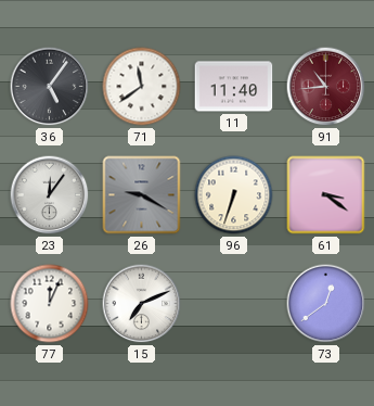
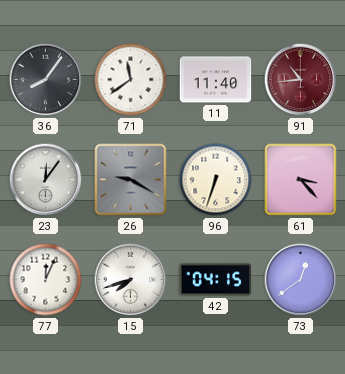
36: 5:06 -> 8:06
61: 3:21 -> 3:23
15: 7:11 -> 7:42
42: none -> 04:15
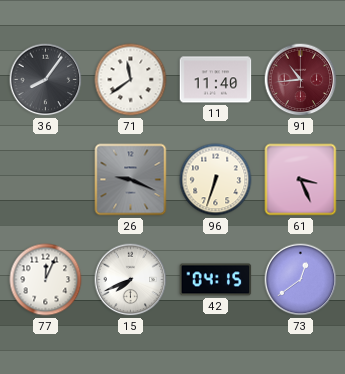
23: 12:06 -> none
26: 9:20 -> 9:19
61: 3:23 -> 3:26
15: 7:42 -> 7:41
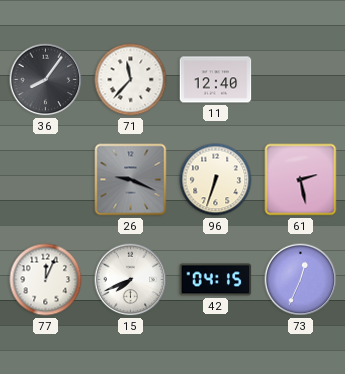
71: 11:39 -> 11:37
11: 11:40 -> 12:40
91: 10:44 -> none
61: 3:26 -> 2:28
73: 12:39 -> 12:34
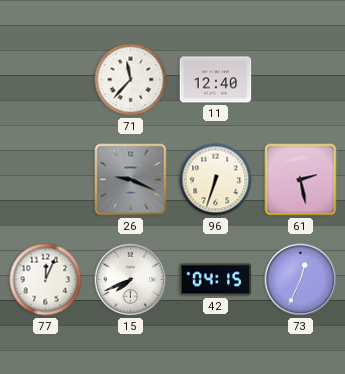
36: 8:06 -> none
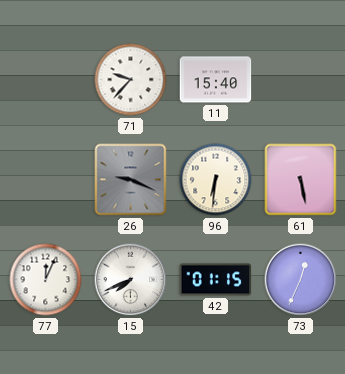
71: 11:37 -> 9:37
11: 12:40 -> 15:40
96: 6:33 -> 6:31
61: 2:28 -> 5:28
42: 04:15 -> 01:15
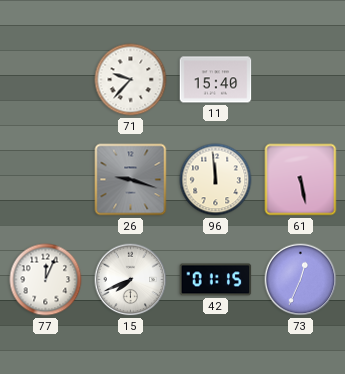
26: 9:19 -> 9:18
96: 6:31 -> 11:59
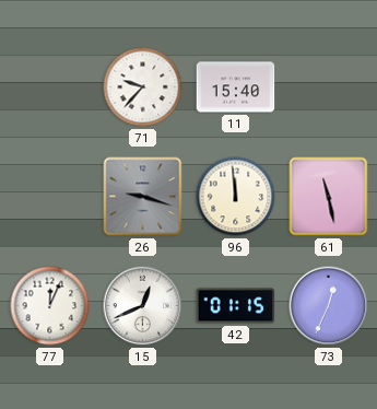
61: 5:28 -> 11:28
15: 7:41 -> 12:41
